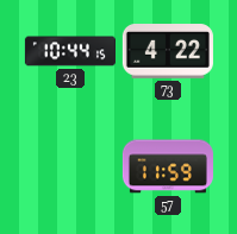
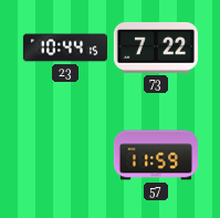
73: 4:22 -> 7:22
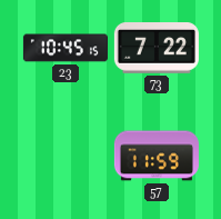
23: 10:44 -> 10:45
